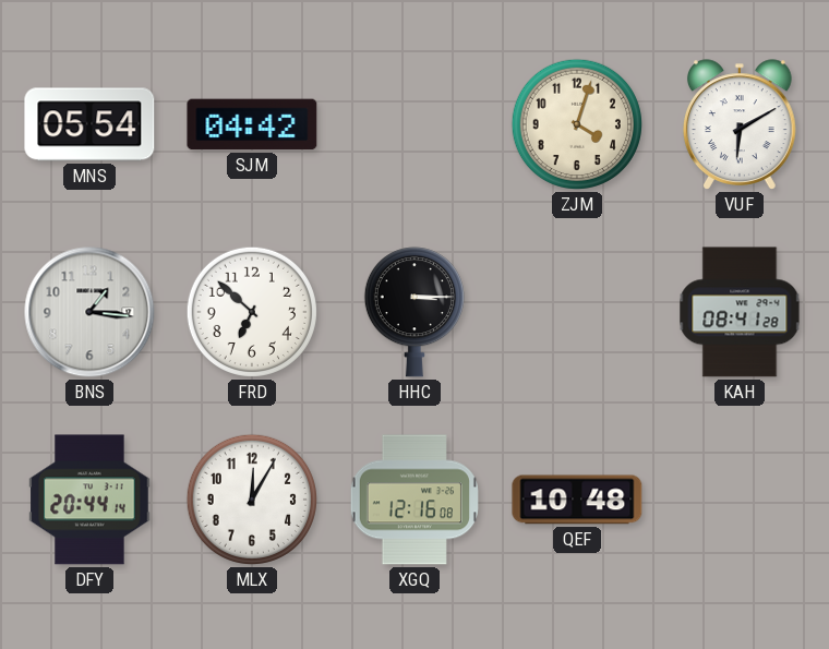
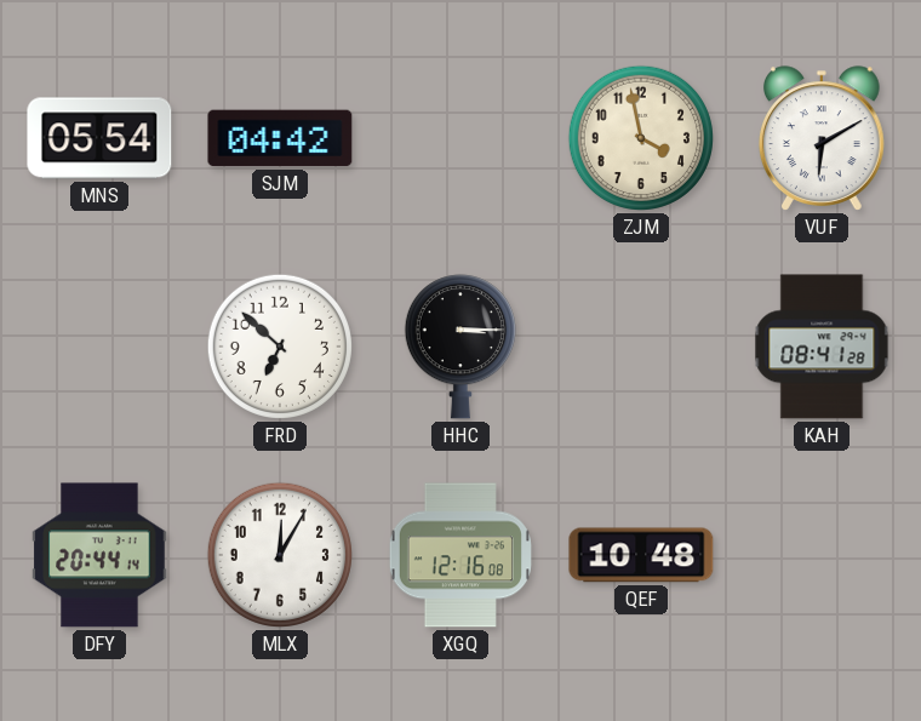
ZJM: 4:03 -> 3:58
BNS: 1:16 -> none
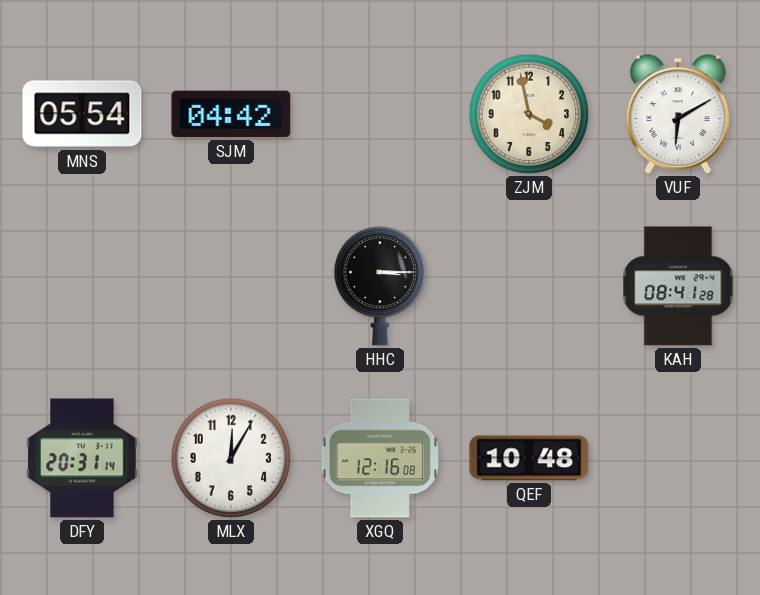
FRD: 6:52 -> none
DFY: 20:44 -> 20:31
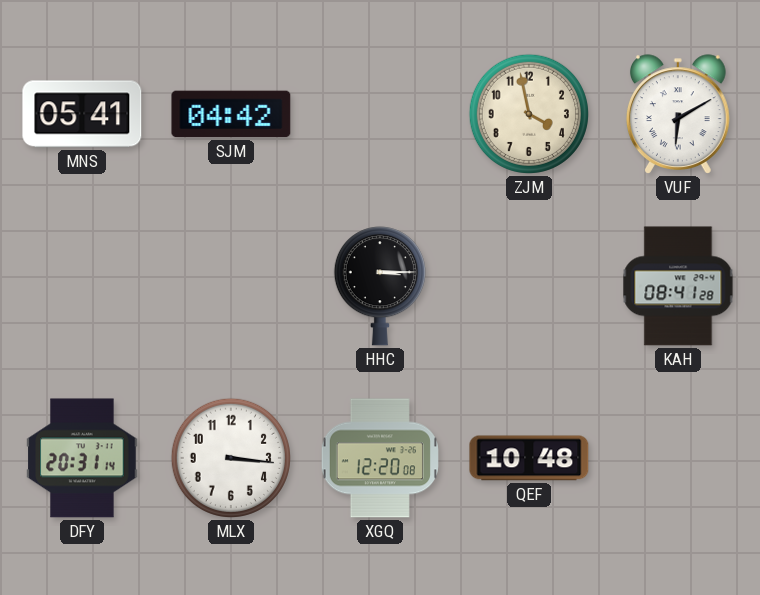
MNS: 05:54 -> 05:41
MLX: 12:05 -> 3:16
XGQ: 12:16 -> 12:20
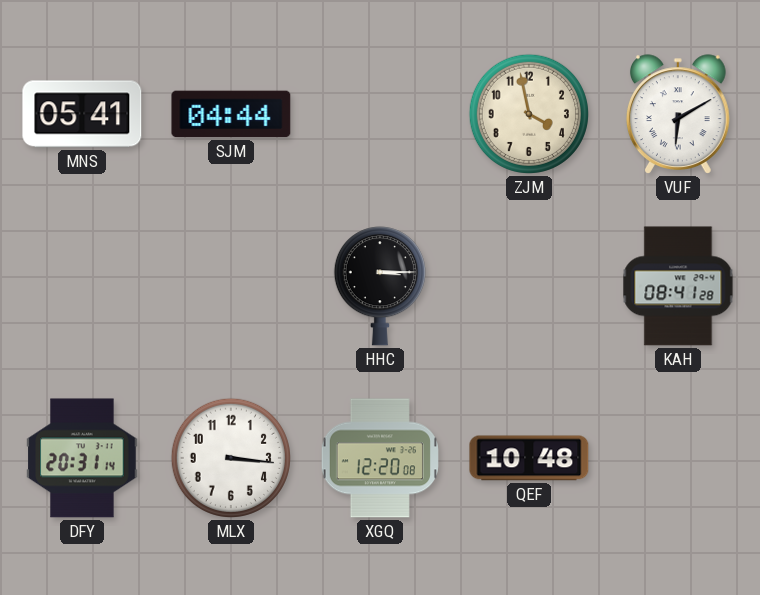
SJM: 04:42 -> 04:44
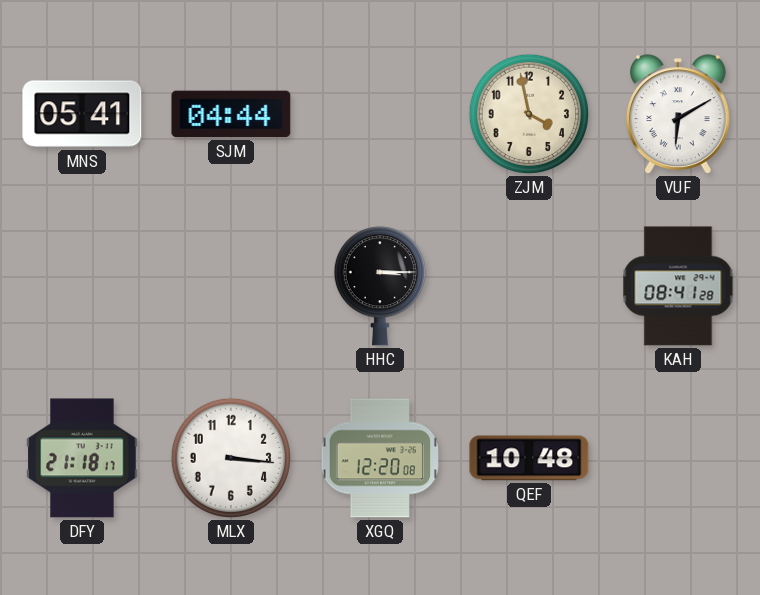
DFY: 20:31 -> 21:18
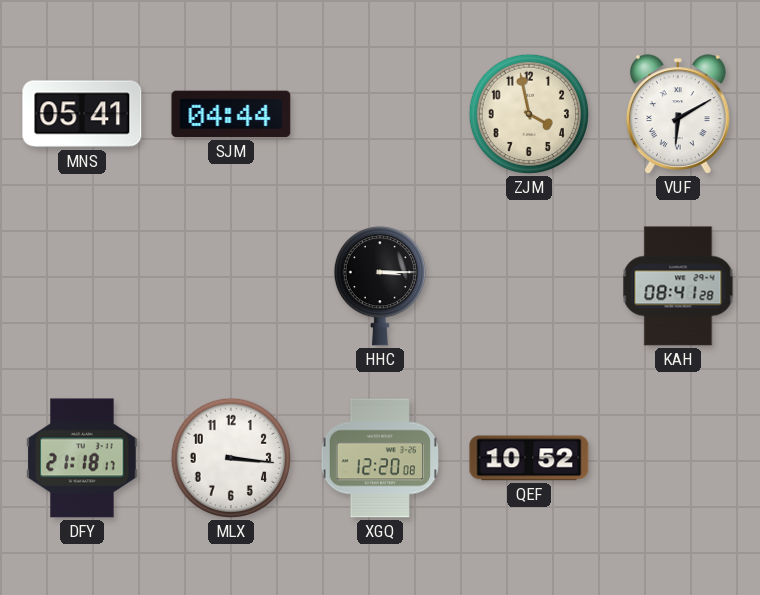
QEF: 10:48 -> 10:52
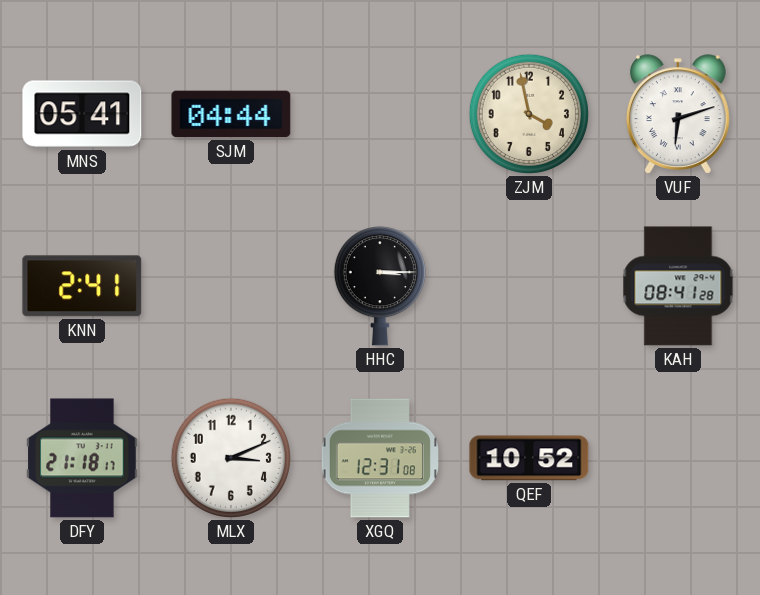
VUF: 6:10 -> 6:12
KNN: none -> 2:41
MLX: 3:16 -> 3:11
XGQ: 12:20 -> 12:31
